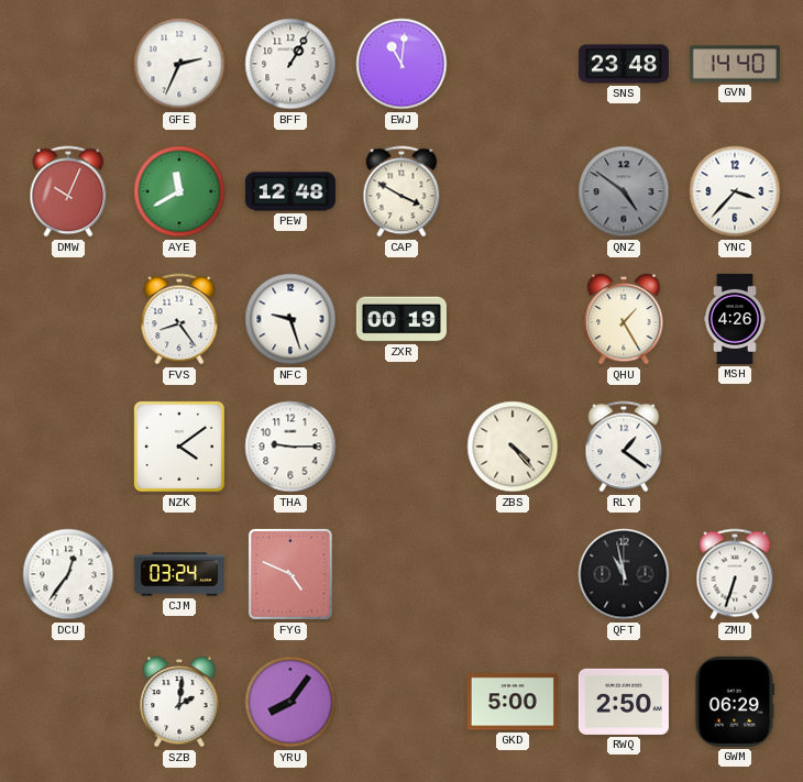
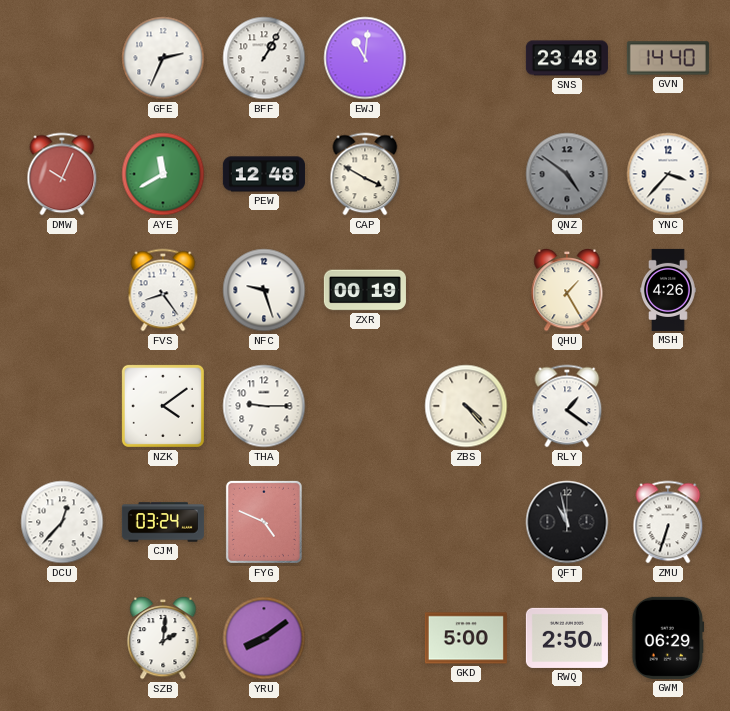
DCU: 12:36 -> 12:37
YRU: 8:06 -> 8:09
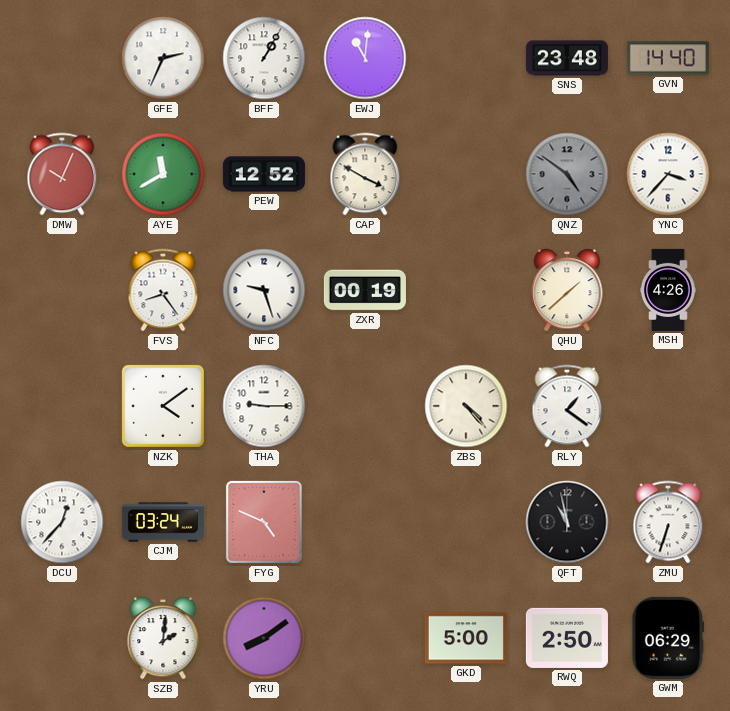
PEW: 12:48 -> 12:52
QHU: 1:25 -> 1:38
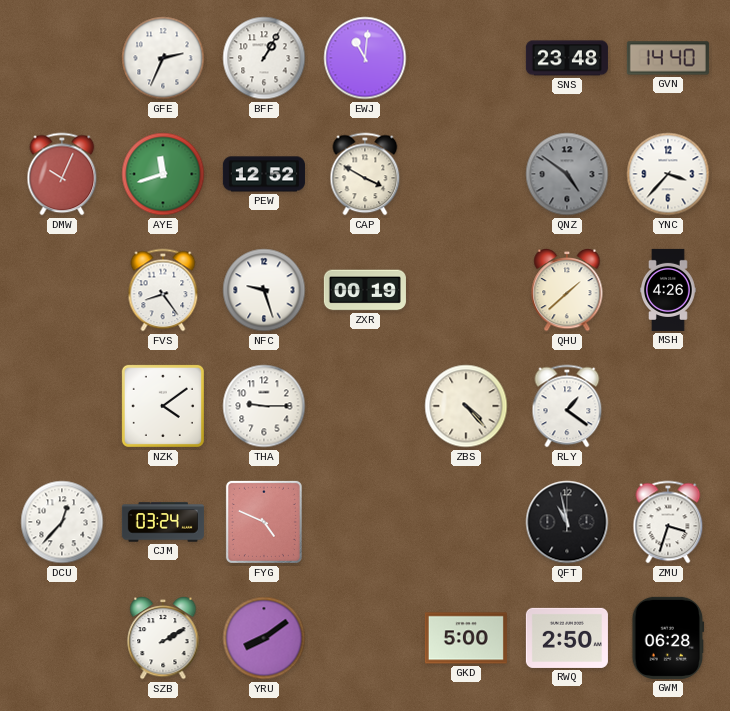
AYE: 11:40 -> 11:42
ZMU: 6:33 -> 3:33
SZB: 2:01 -> 2:10
GWM: 06:29 -> 06:28
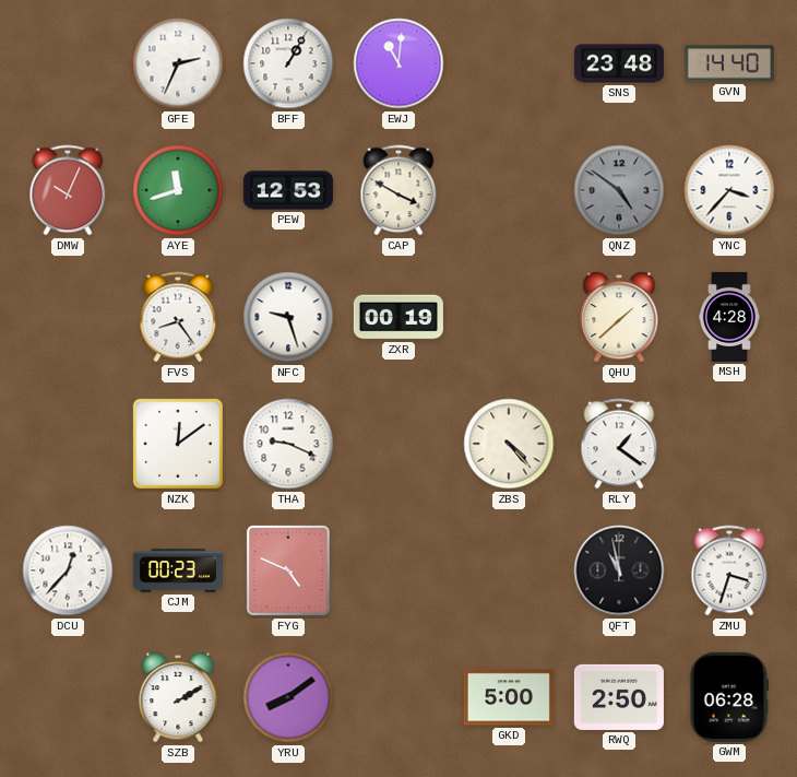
PEW: 12:52 -> 12:53
MSH: 4:26 -> 4:28
NZK: 4:09 -> 12:09
THA: 9:15 -> 9:19
CJM: 03:24 -> 00:23
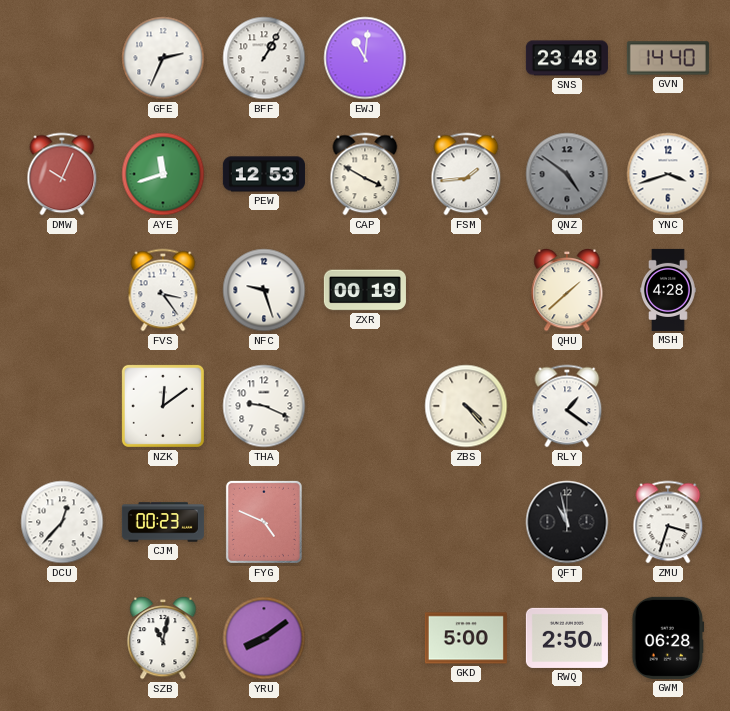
FSM: none -> 1:44
YNC: 3:37 -> 3:42
FVS: 8:24 -> 3:24
SZB: 2:10 -> 11:02
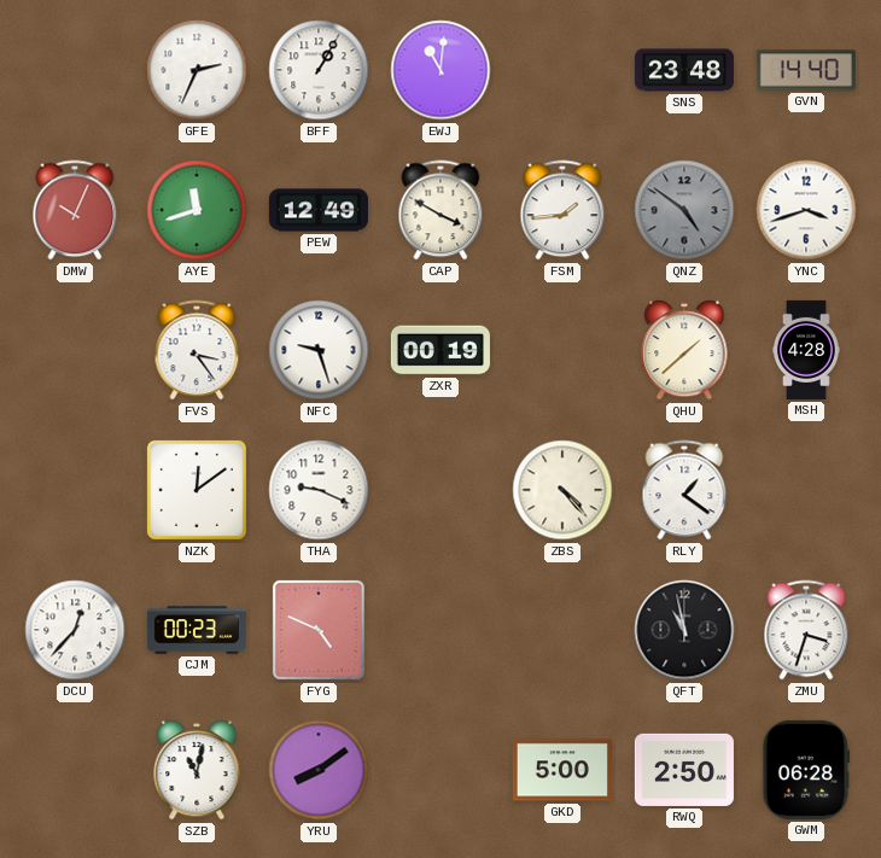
PEW: 12:53 -> 12:49
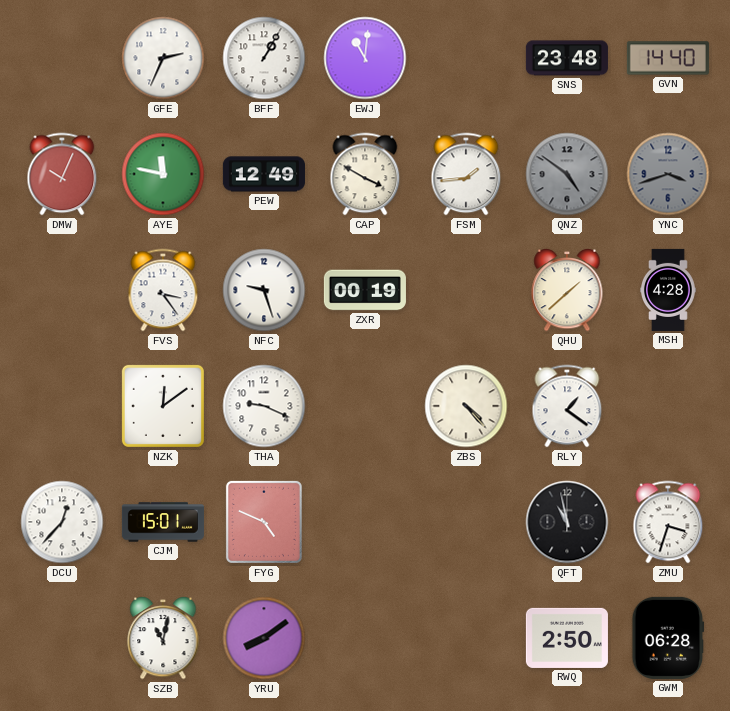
AYE: 11:42 -> 11:47
YNC dial: white -> grey
CJM: 00:23 -> 15:01
GKD: 5:00 -> none
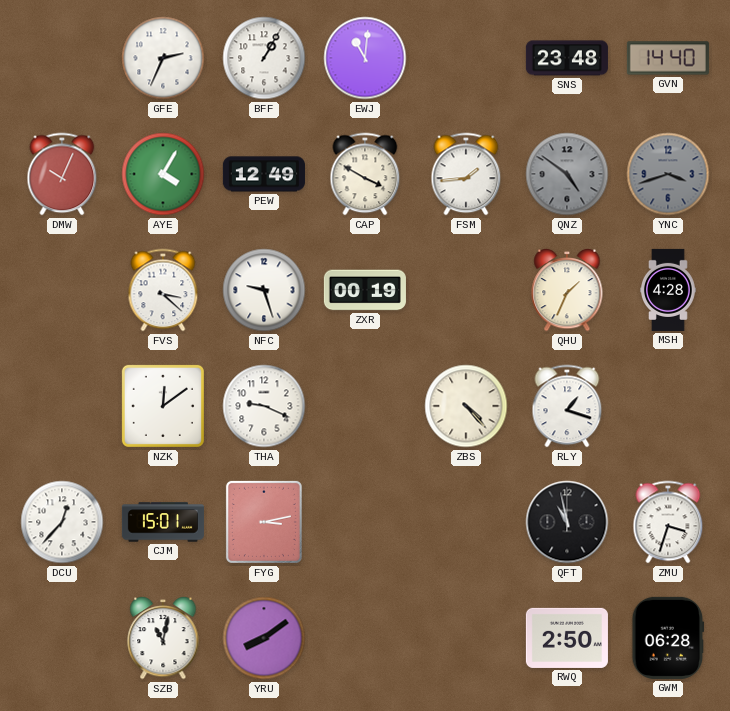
AYE: 11:47 -> 4:05
FVS: 3:24 -> 3:22
QHU: 1:38 -> 1:34
RLY: 1:21 -> 1:18
FYG: 4:49 -> 3:13
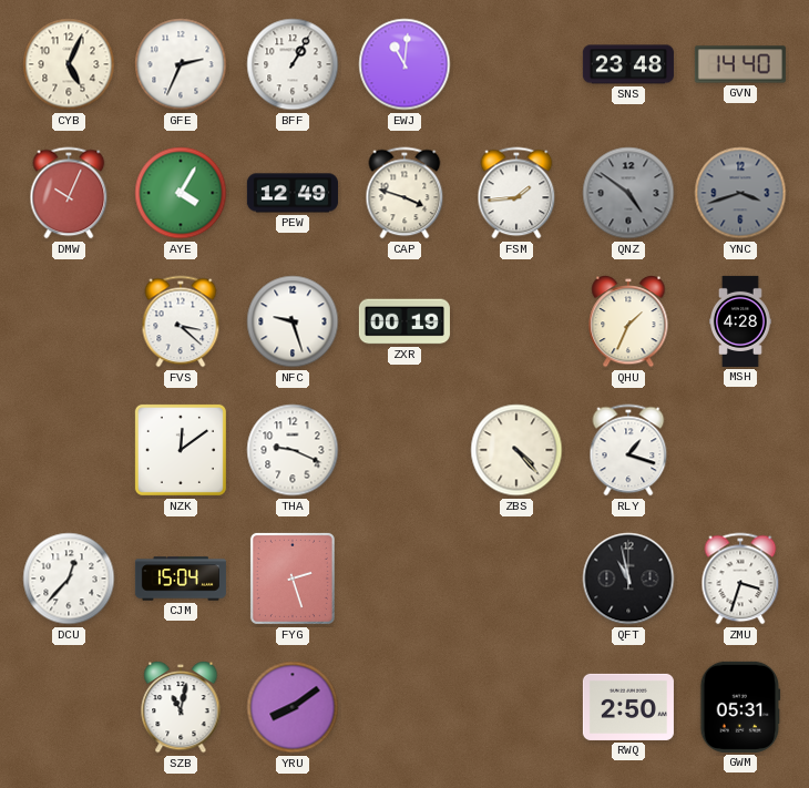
CYB: none -> 5:04
CAP: 3:50 -> 3:48
CJM: 15:01 -> 15:04
FYG: 3:13 -> 2:27
GWM: 06:28 -> 05:31
